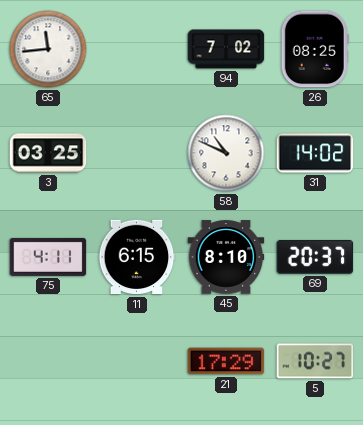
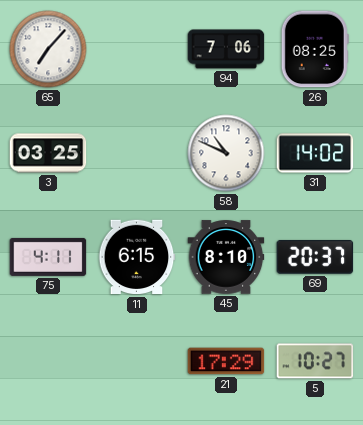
65: 11:44 -> 7:07
94: 7:02 -> 7:06
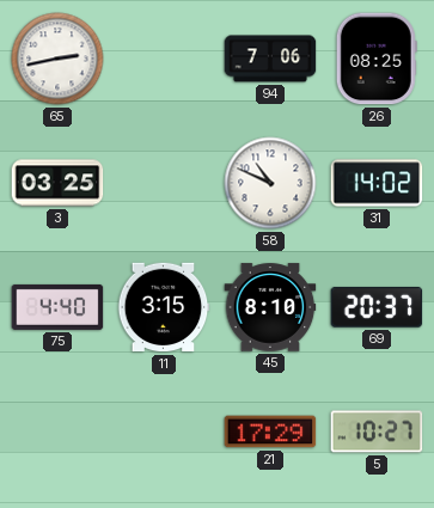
65: 7:07 -> 2:43
75: 4:11 -> 4:40
11: 6:15 -> 3:15
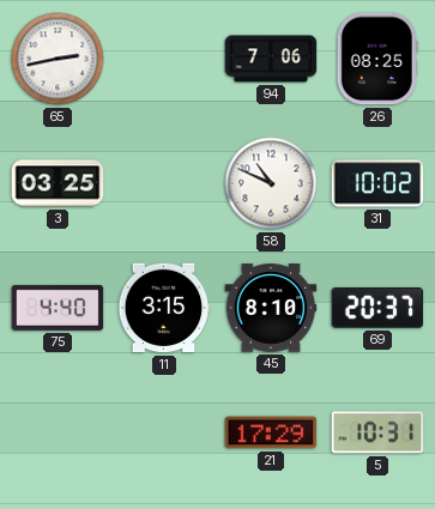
31: 14:02 -> 10:02
5: 10:27 -> 10:31
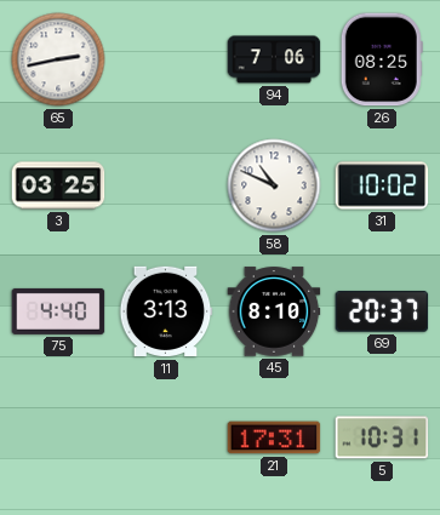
11: 3:15 -> 3:13
21: 17:29 -> 17:31
